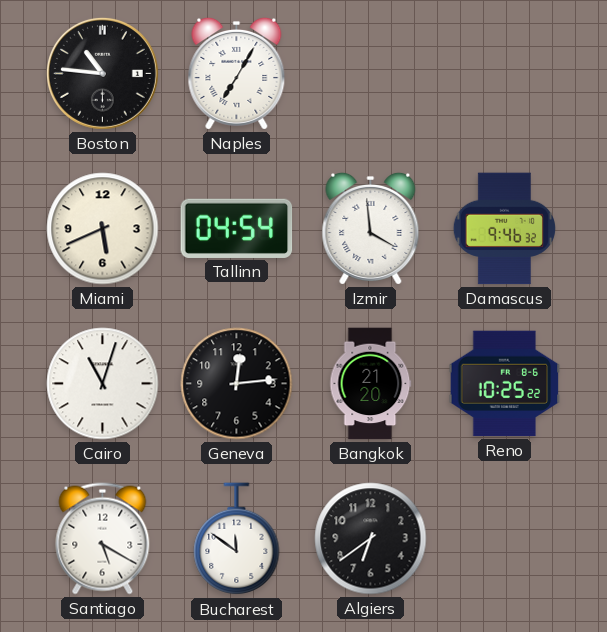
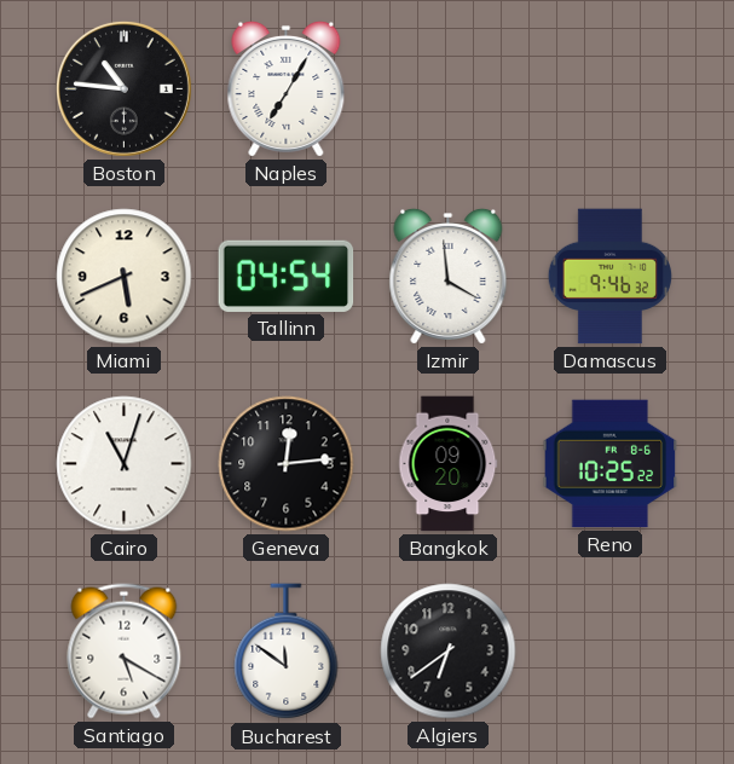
Bangkok: 21:20 -> 09:20
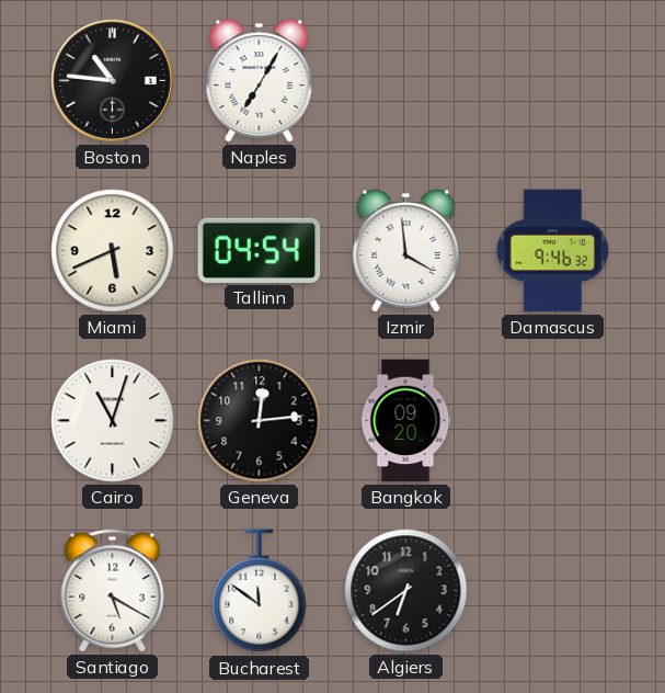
Reno: 10:25 -> none
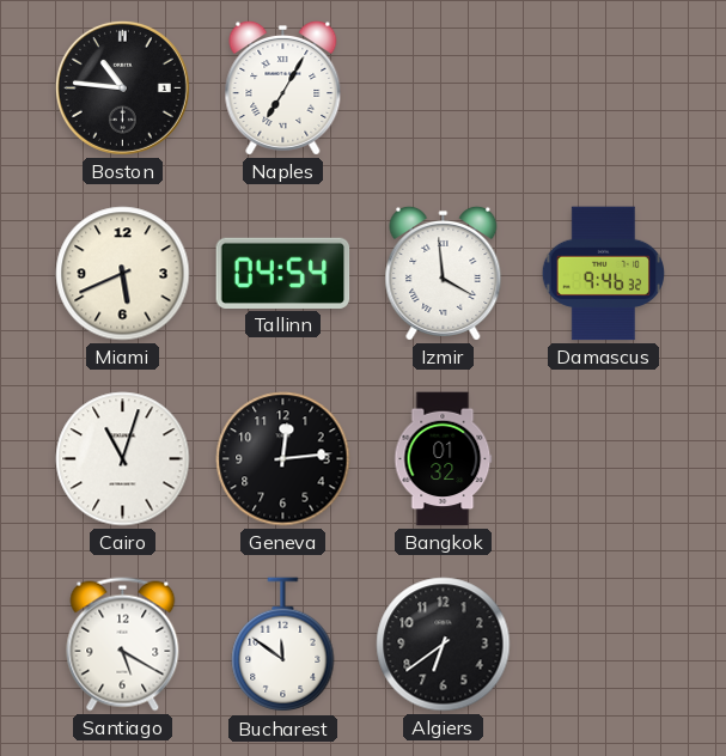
Bangkok: 09:20 -> 01:32
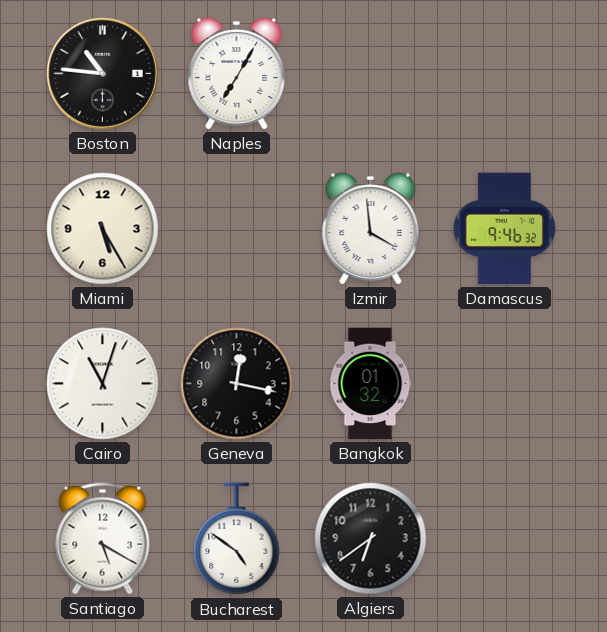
Miami: 5:41 -> 5:25
Tallinn: 04:54 -> none
Geneva: 12:14 -> 12:17
Bucharest: 11:51 -> 4:51
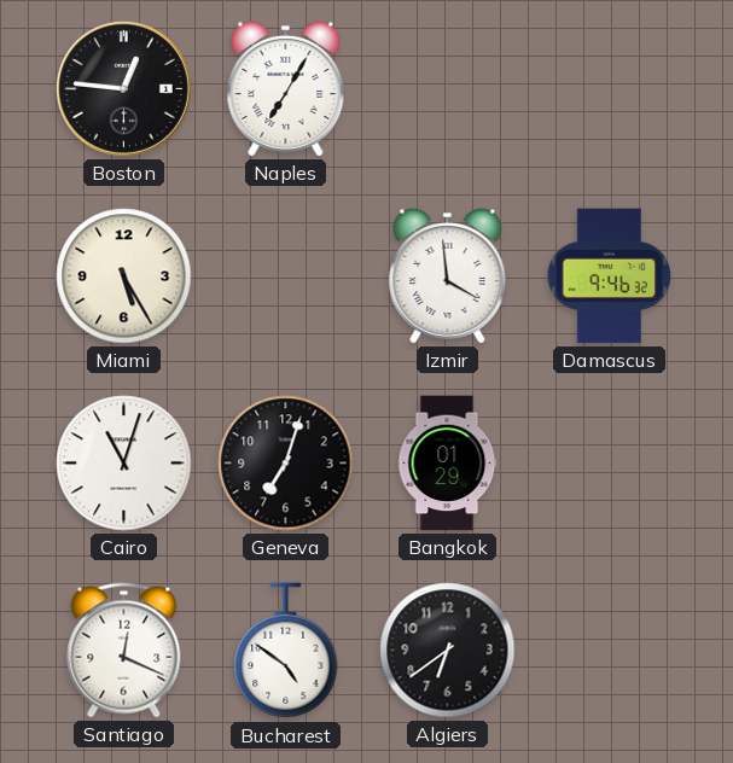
Boston: 10:46 -> 12:46
Geneva: 12:17 -> 7:03
Bangkok: 01:32 -> 01:29
Santiago: 5:20 -> 12:19
